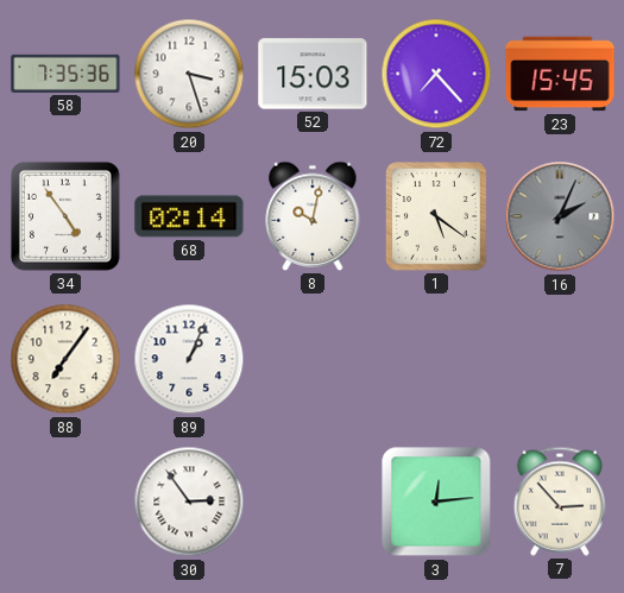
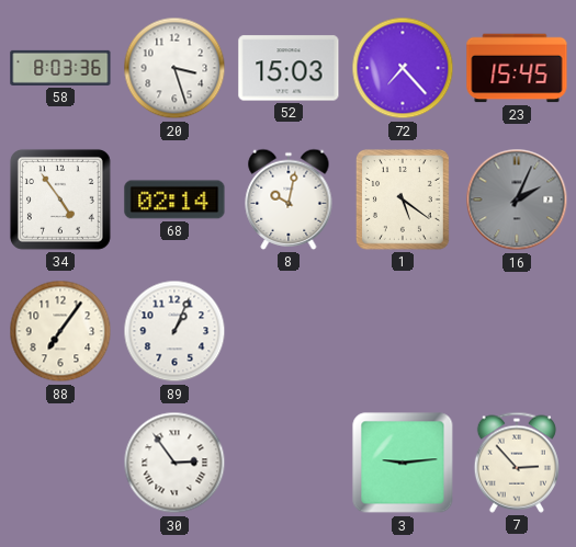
58: 7:35 -> 8:03
3: 12:14 -> 9:14
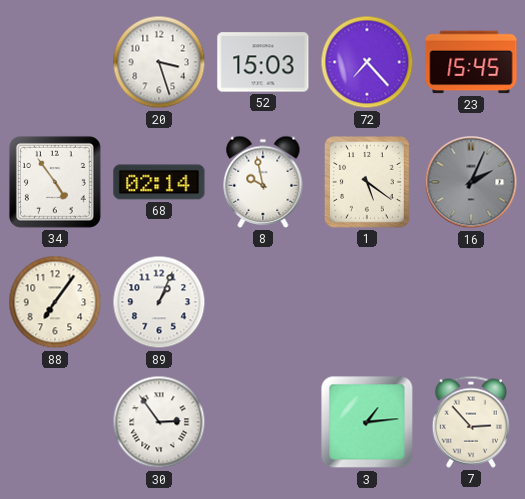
58: 8:03 -> none
8: 10:02 -> 9:58
3: 9:14 -> 1:14
